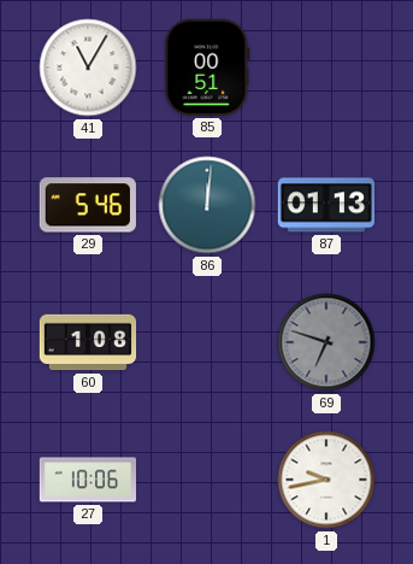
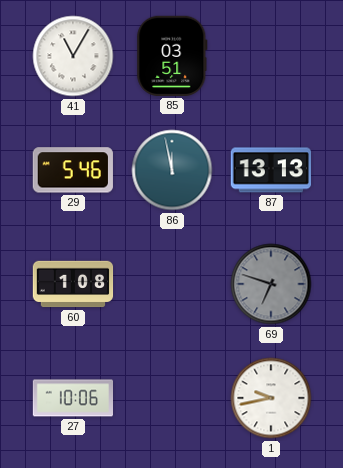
85: 00:51 -> 03:51
86: 12:01 -> 11:58
87: 01:13 -> 13:13
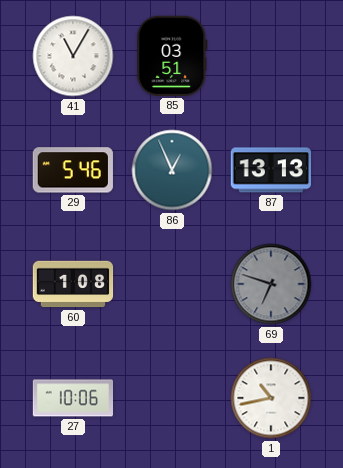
86: 11:58 -> 12:56
1: 9:43 -> 10:43
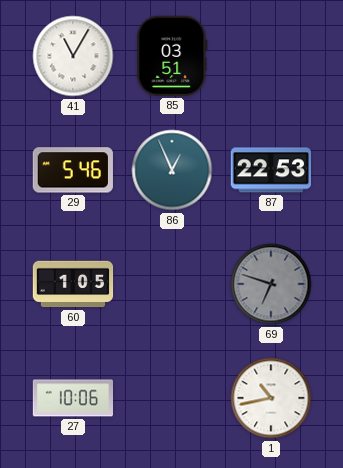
87: 13:13 -> 22:53
60: 1:08 -> 1:05
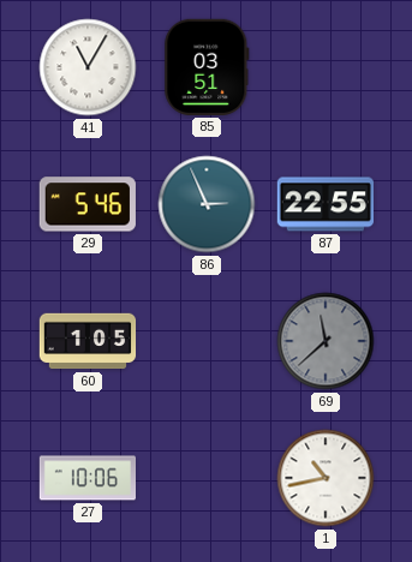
86: 12:56 -> 2:56
87: 22:53 -> 22:55
69: 6:48 -> 11:38
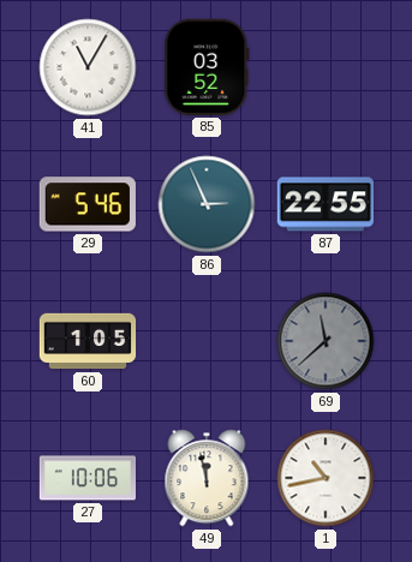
85: 03:51 -> 03:52
49: none -> 11:58
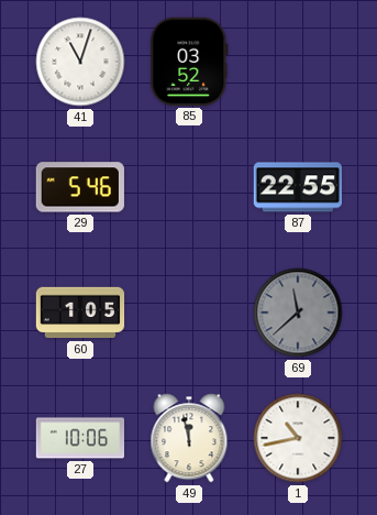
41: 11:05 -> 11:03
86: 2:56 -> none
